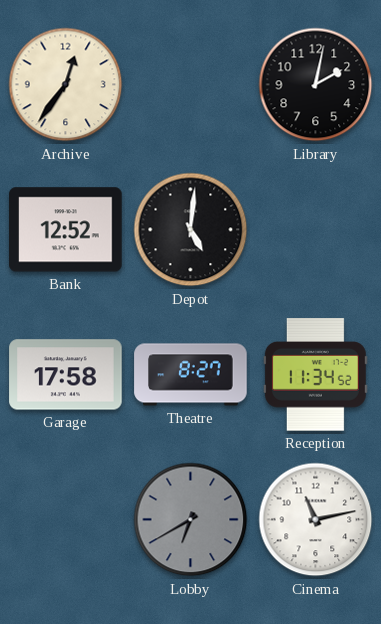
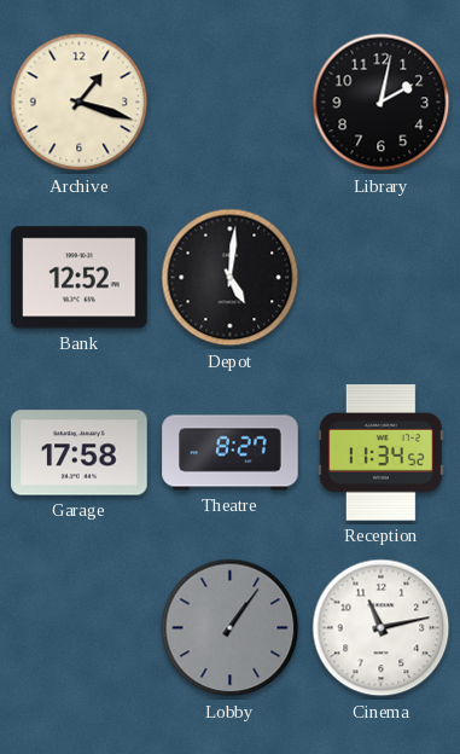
Archive: 12:36 -> 1:18
Lobby: 6:40 -> 1:06
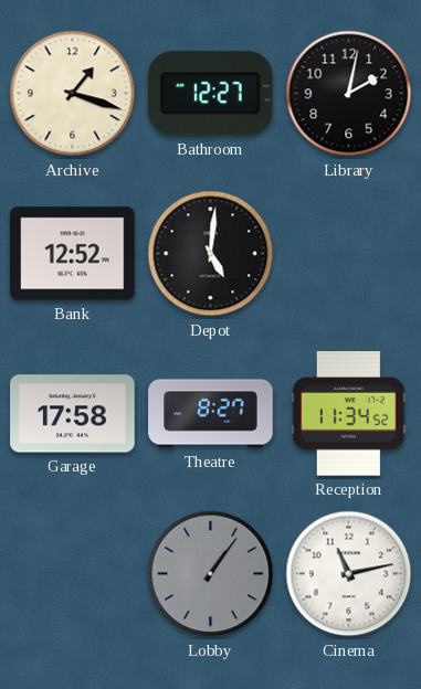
Bathroom: none -> 12:27
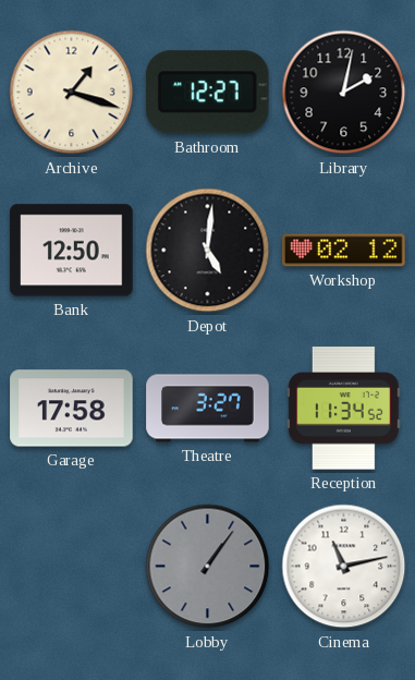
Bank: 12:52 -> 12:50
Workshop: none -> 02:12
Theatre: 8:27 -> 3:27
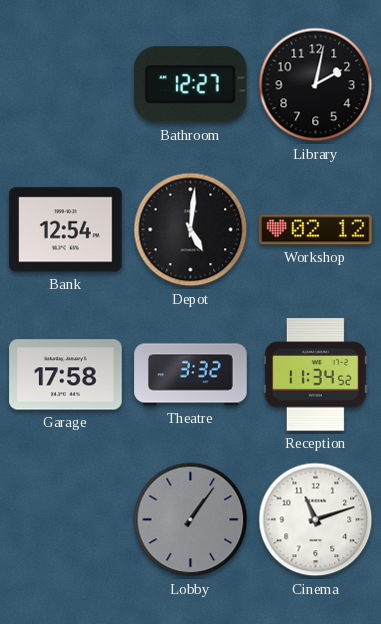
Archive: 1:18 -> none
Bank: 12:50 -> 12:54
Theatre: 3:27 -> 3:32
Cinema: 11:13 -> 11:12
